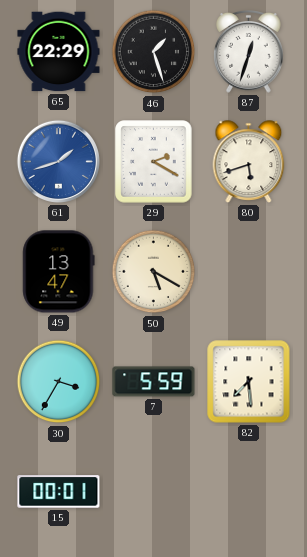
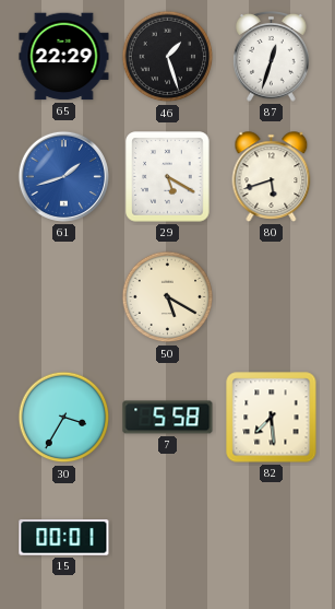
29: 2:20 -> 5:20
49: 13:47 -> none
7: 5:59 -> 5:58
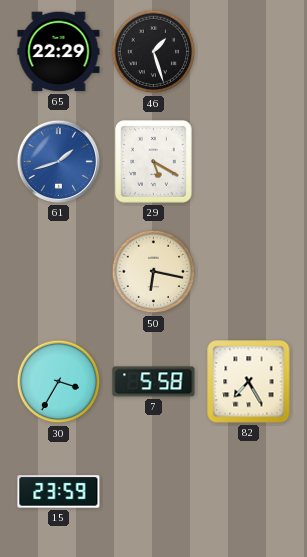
87: 12:33 -> none
80: 5:42 -> none
50: 5:20 -> 6:17
82: 7:29 -> 7:25
15: 00:01 -> 23:59
